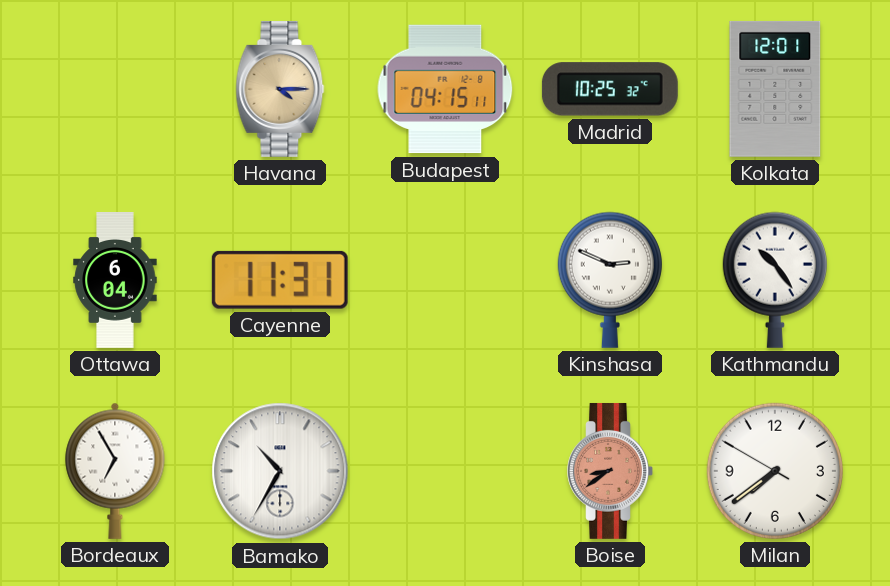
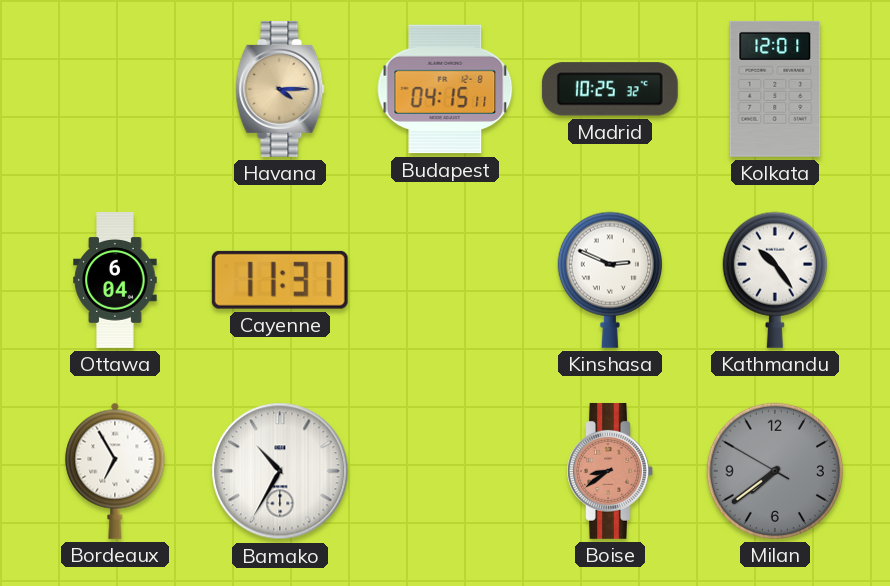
Milan dial: white -> grey
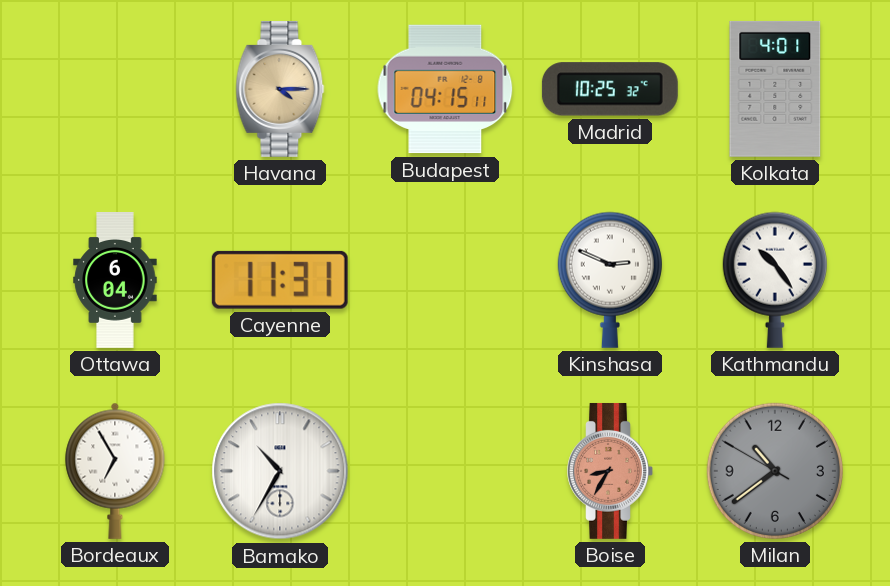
Kolkata: 12:01 -> 4:01
Boise: 8:39 -> 8:35
Milan: 7:38 -> 10:38
